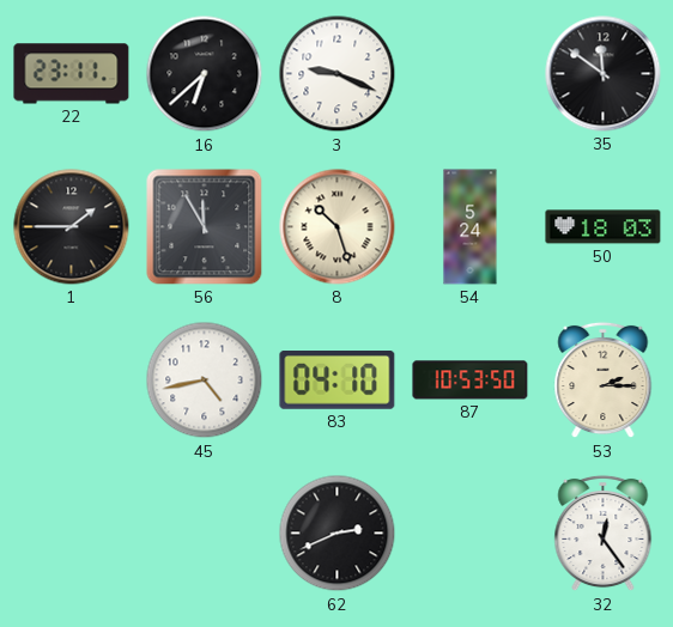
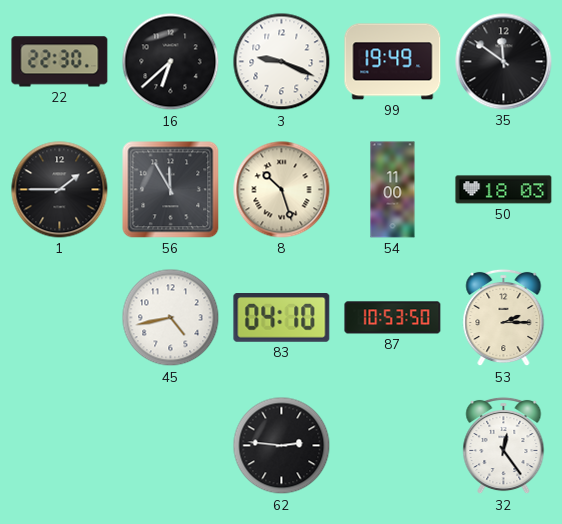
22: 23:11 -> 22:30
99: none -> 19:49
54: 5:24 -> 11:00
62: 2:41 -> 2:46
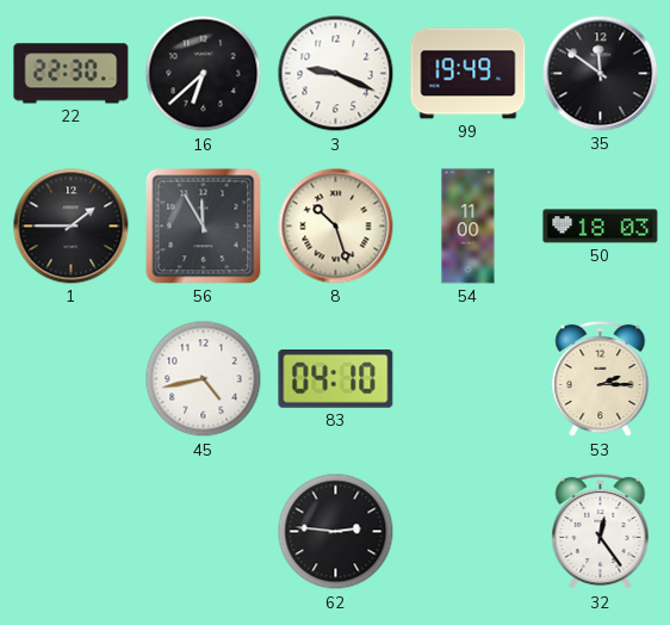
87: 10:53 -> none
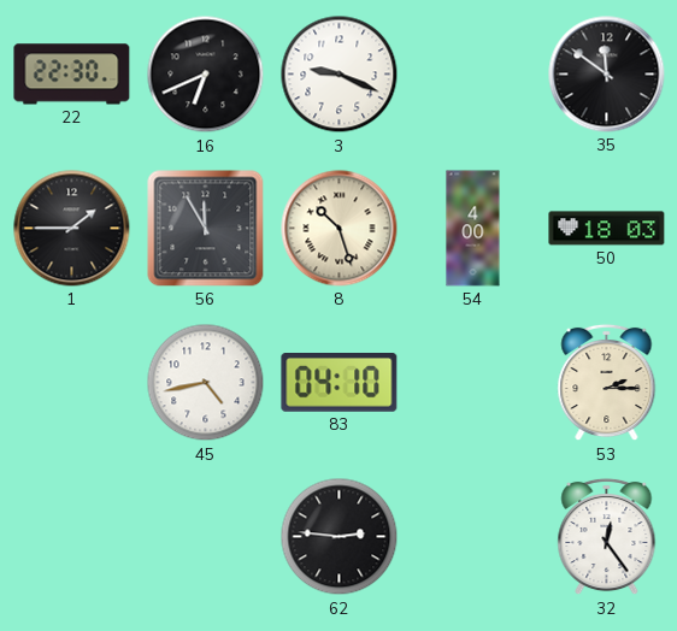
16: 6:38 -> 6:41
99: 19:49 -> none
54: 11:00 -> 4:00
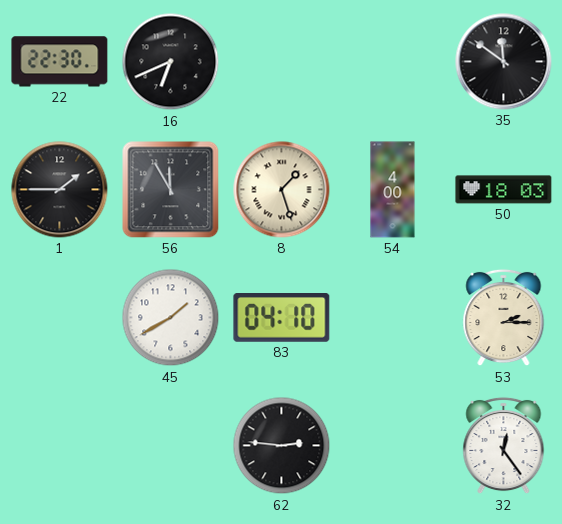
3: 9:19 -> none
8: 10:27 -> 1:27
45: 4:43 -> 1:40
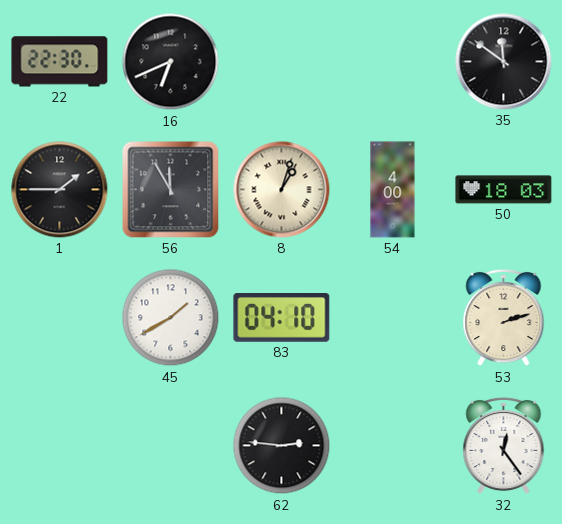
8: 1:27 -> 1:03
53: 2:15 -> 2:12
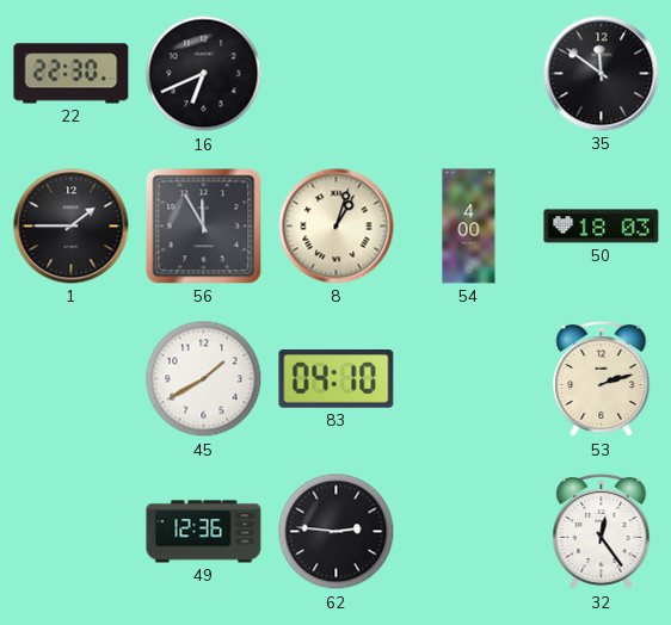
49: none -> 12:36
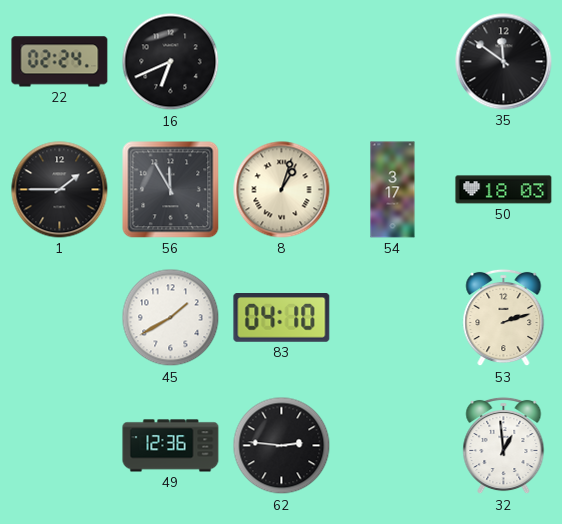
22: 22:30 -> 02:24
54: 4:00 -> 3:17
32: 12:24 -> 12:59
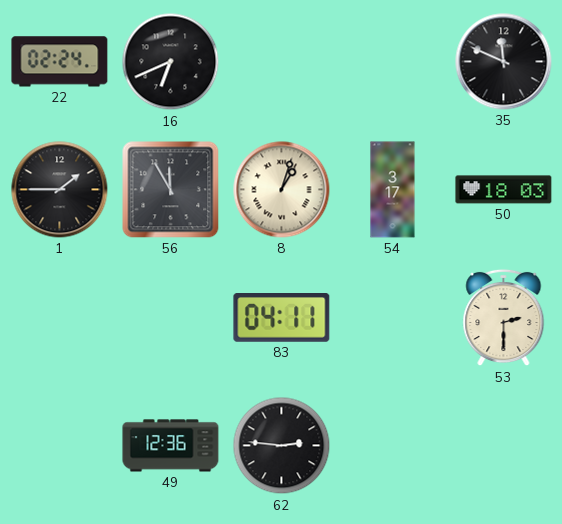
35: 11:51 -> 11:49
45: 1:40 -> none
83: 04:10 -> 04:11
53: 2:12 -> 2:30
32: 12:59 -> none
